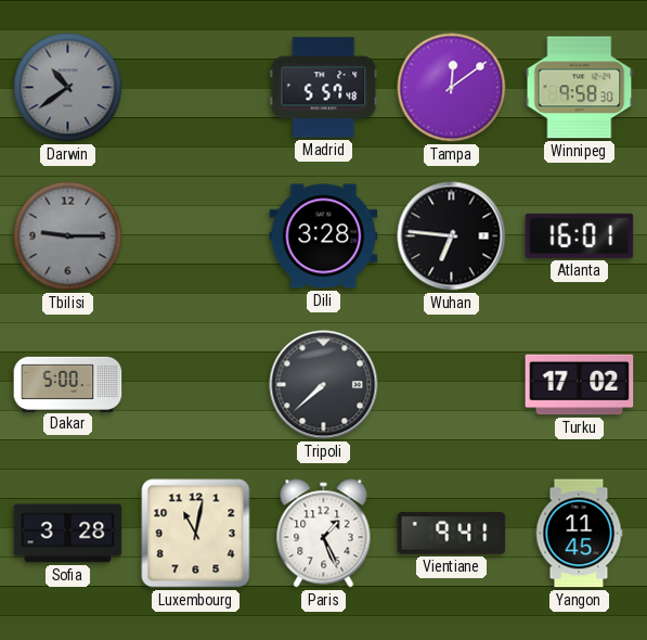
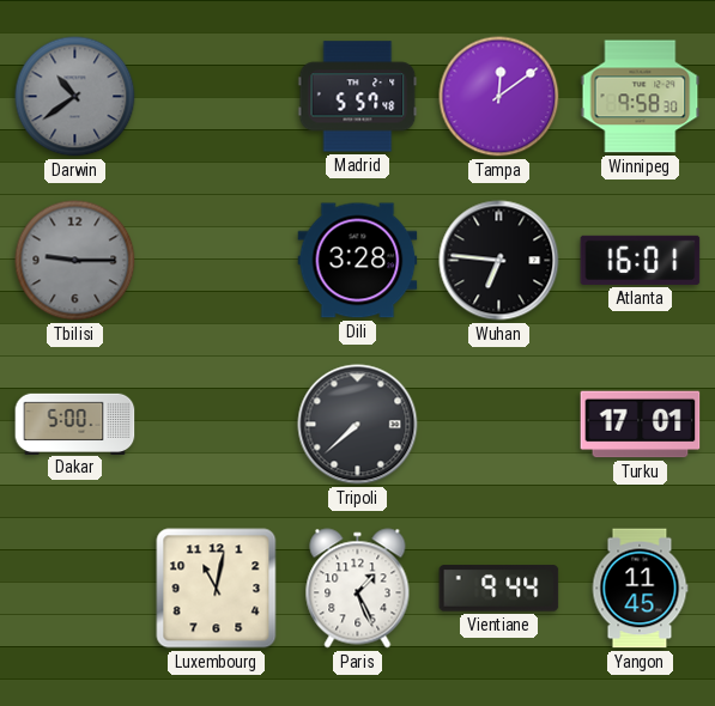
Turku: 17:02 -> 17:01
Sofia: 3:28 -> none
Vientiane: 9:41 -> 9:44
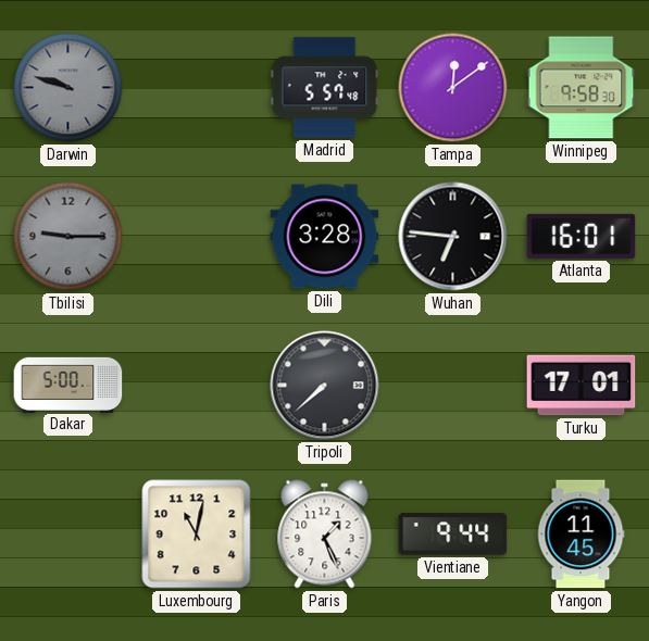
Darwin: 10:39 -> 9:48
